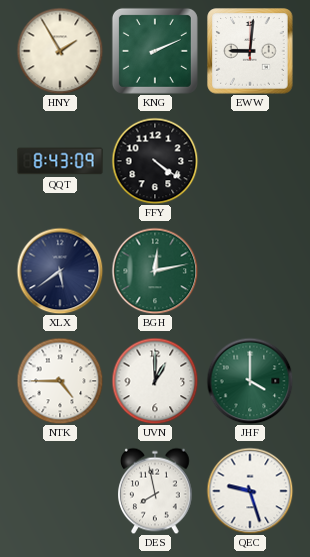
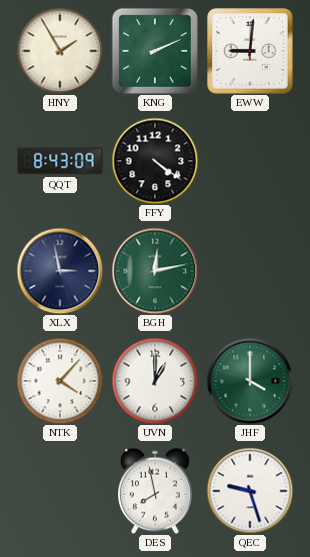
XLX: 5:39 -> 2:58
NTK: 4:45 -> 4:07
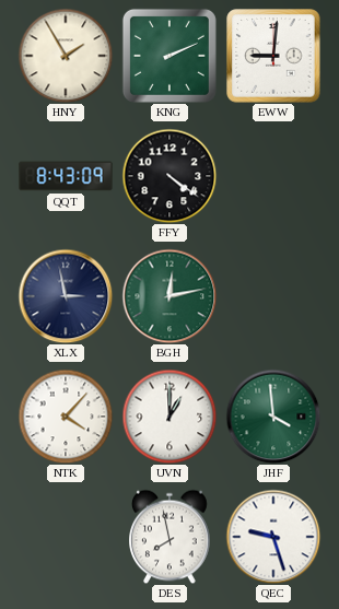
JHF: 4:00 -> 3:59
